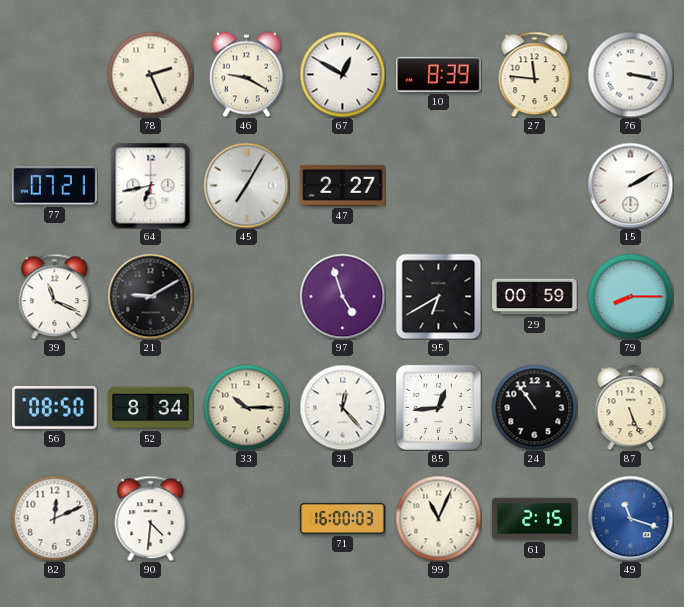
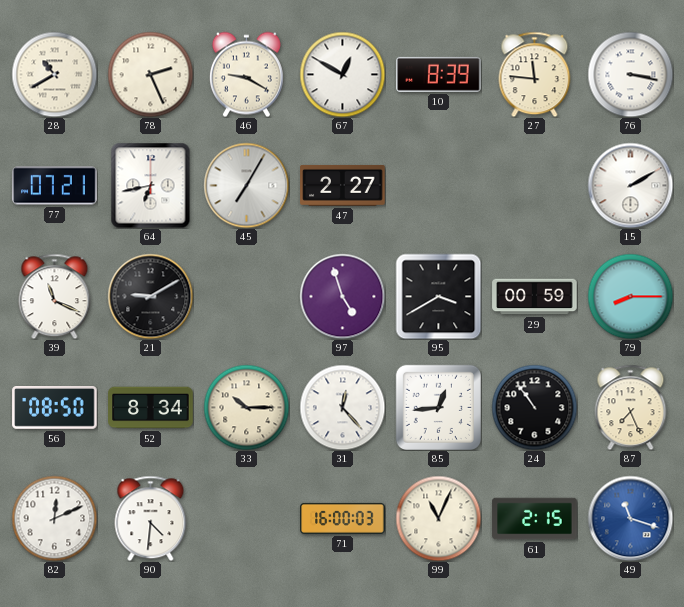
28: none -> 10:40
95: 6:40 -> 3:40
87: 5:26 -> 7:26
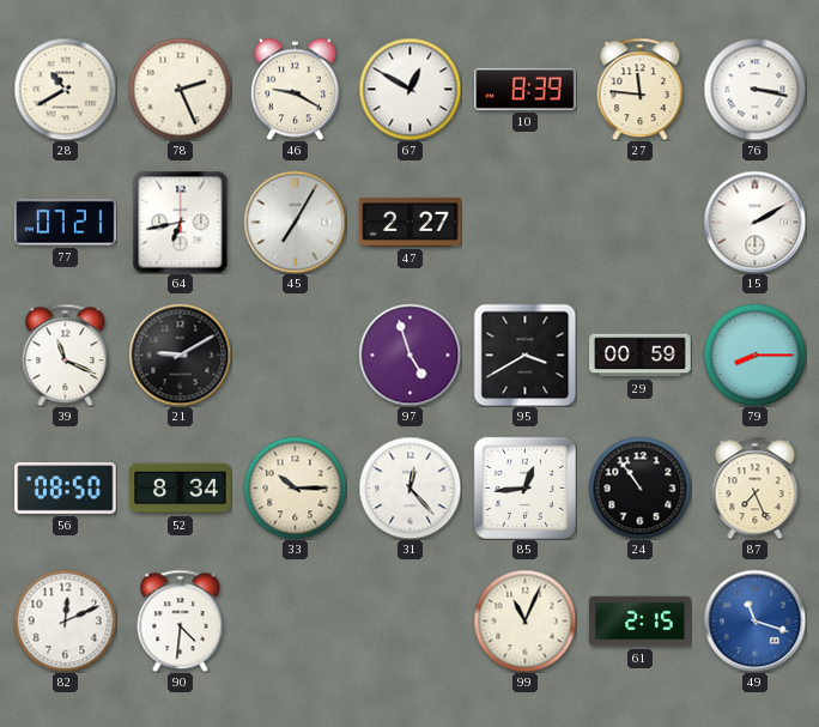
71: 16:00 -> none
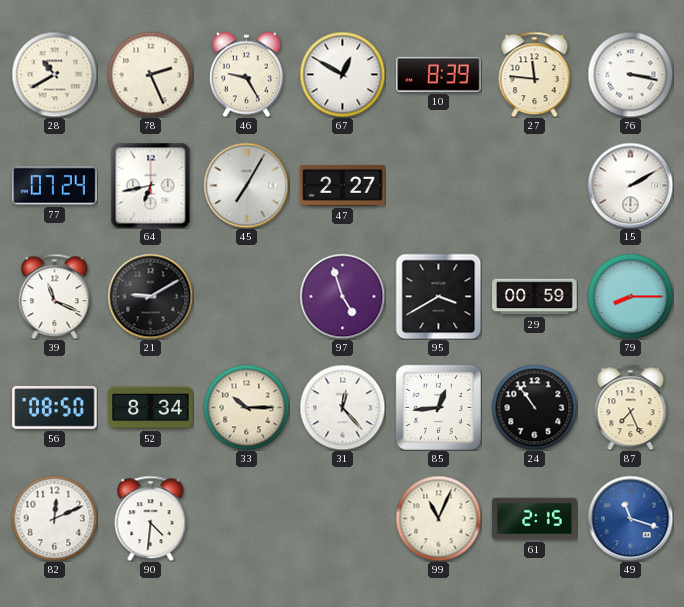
46: 9:20 -> 9:25
77: 07:21 -> 07:24
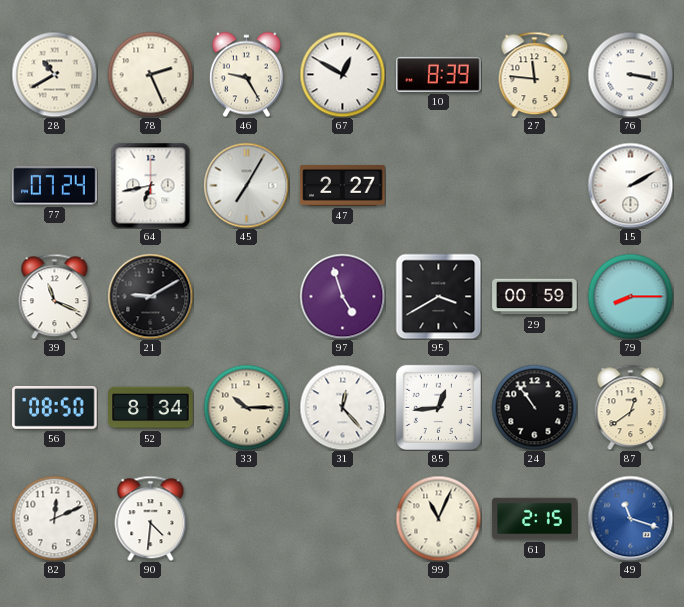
87: 7:26 -> 12:39
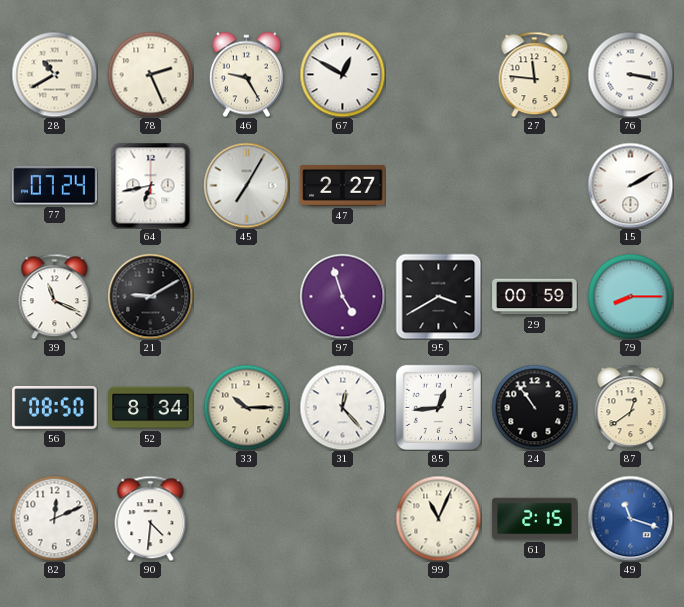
10: 8:39 -> none
